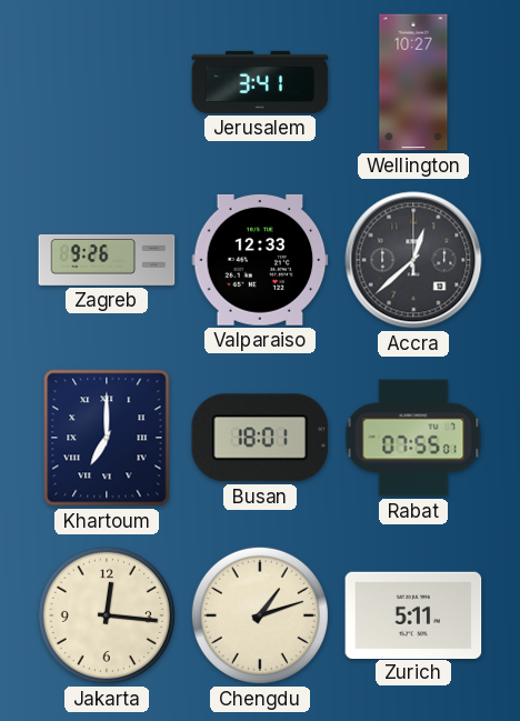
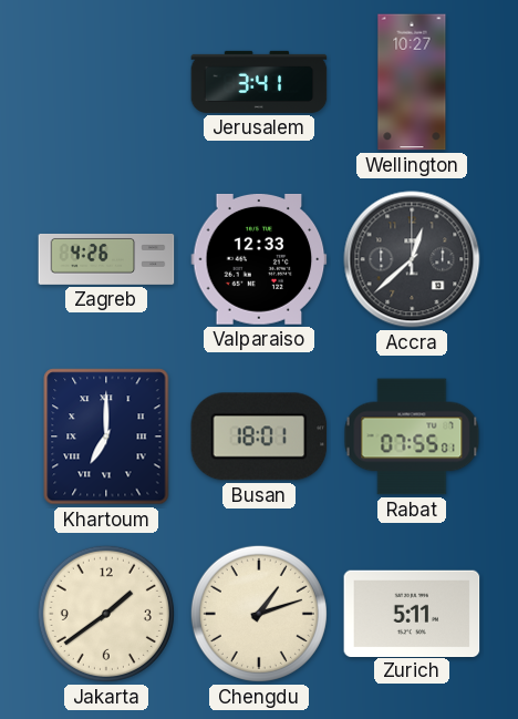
Zagreb: 9:26 -> 4:26
Jakarta: 12:16 -> 1:39
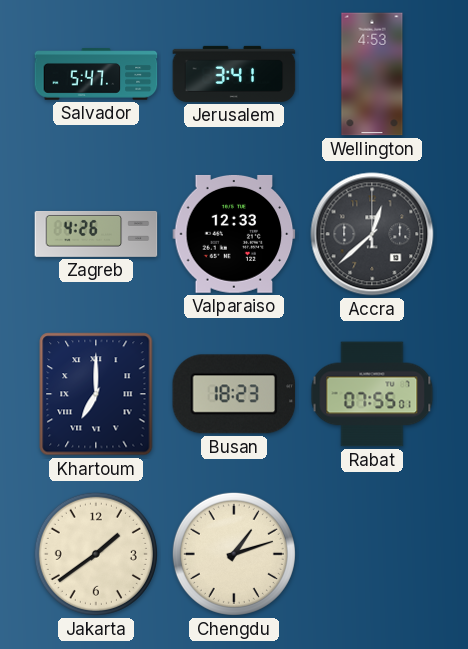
Salvador: none -> 5:47
Wellington: 10:27 -> 4:53
Busan: 18:01 -> 18:23
Zurich: 5:11 -> none
